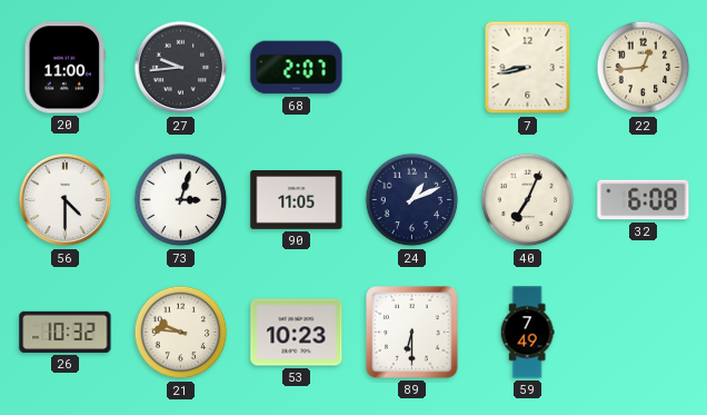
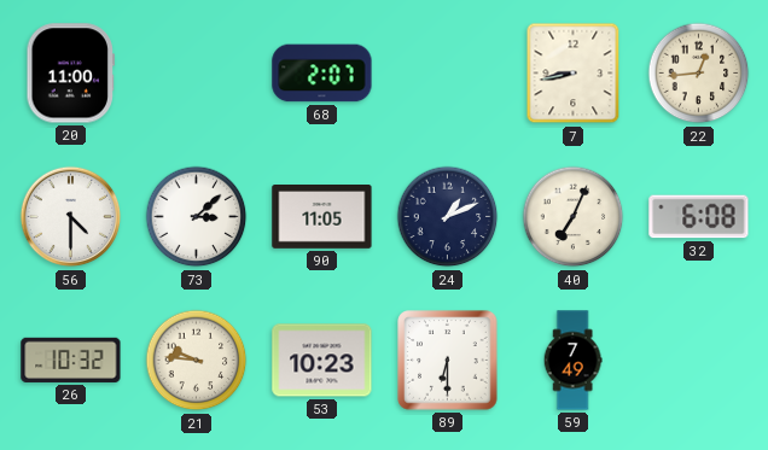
27: 9:44 -> none
73: 3:03 -> 3:08
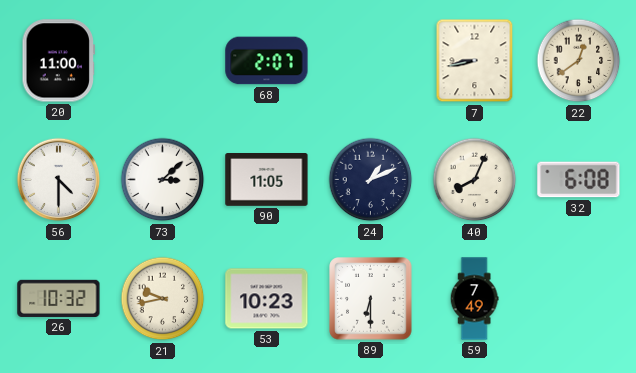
22: 12:44 -> 12:39
40: 7:04 -> 8:04
21: 9:46 -> 9:43
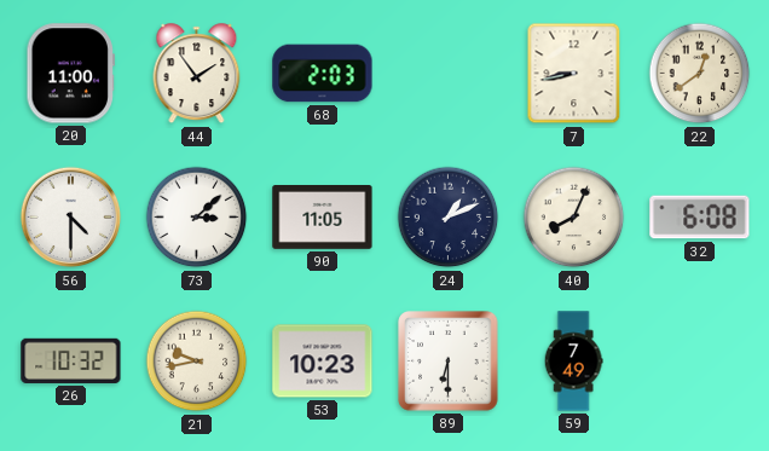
44: none -> 1:54
68: 2:07 -> 2:03
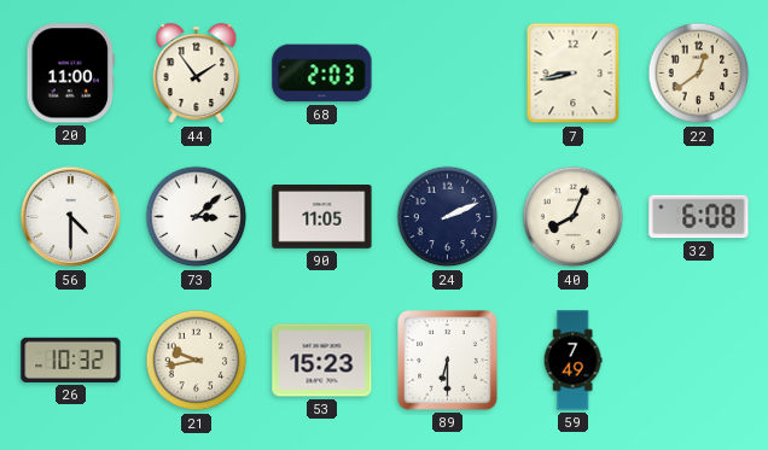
24: 1:11 -> 2:11
53: 10:23 -> 15:23
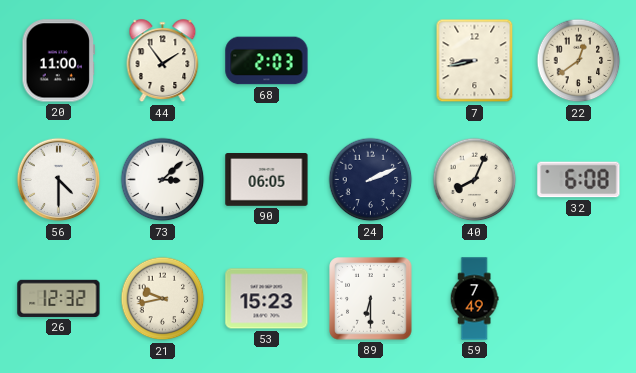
90: 11:05 -> 06:05
26: 10:32 -> 12:32
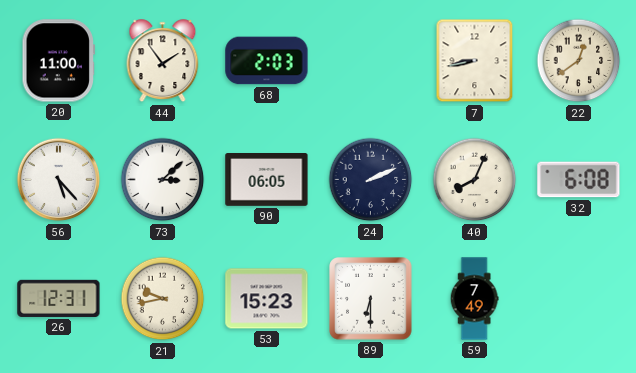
56: 4:30 -> 5:23
26: 12:32 -> 12:31
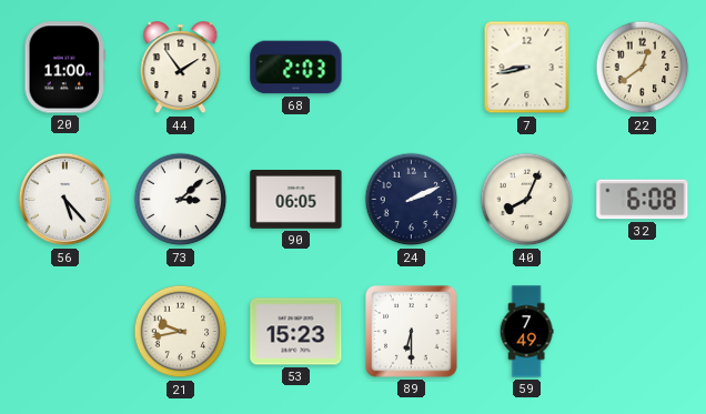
26: 12:31 -> none
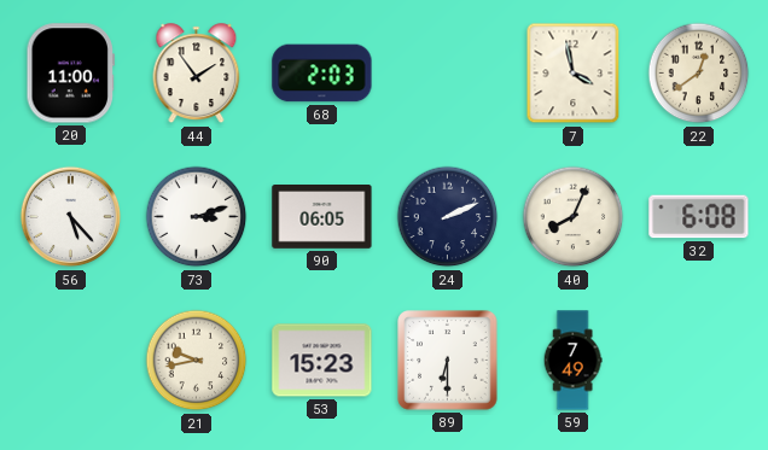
7: 8:43 -> 3:58
73: 3:08 -> 3:12
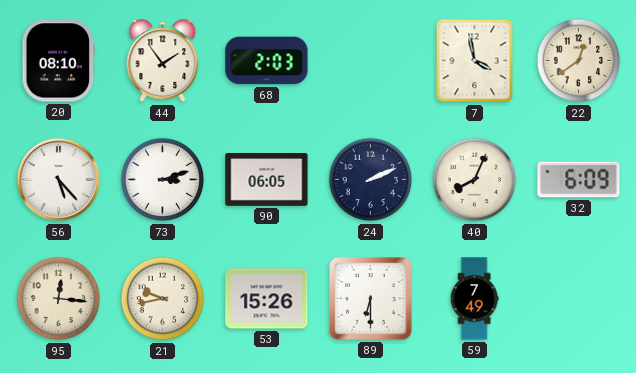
20: 11:00 -> 08:10
32: 6:08 -> 6:09
95: none -> 12:16
53: 15:23 -> 15:26
